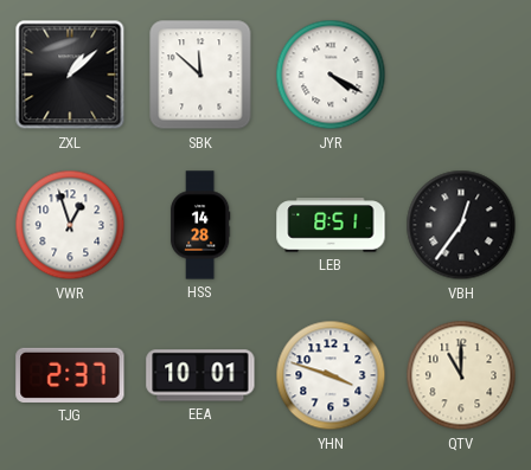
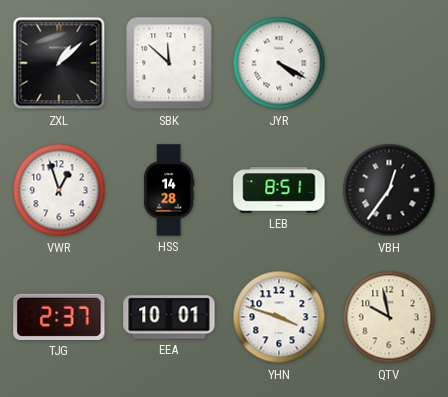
QTV: 11:00 -> 9:58
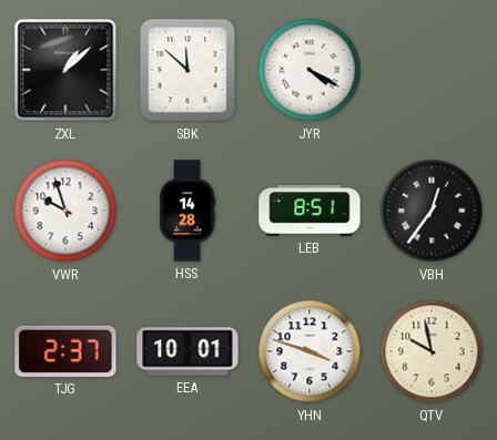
VWR: 12:57 -> 9:57
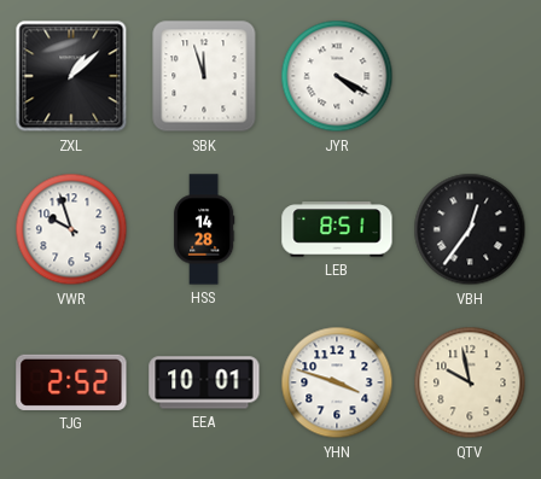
SBK: 11:52 -> 11:57
TJG: 2:37 -> 2:52
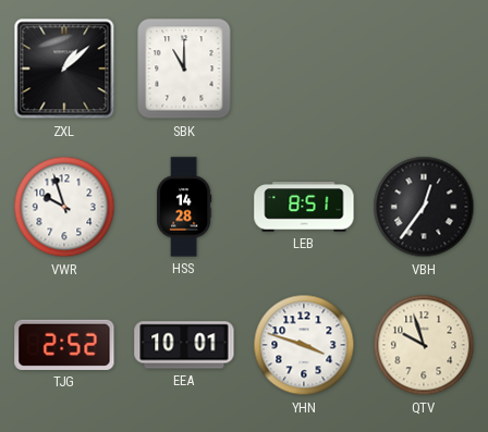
SBK: 11:57 -> 11:00
JYR: 4:20 -> none
QTV: 9:58 -> 9:57
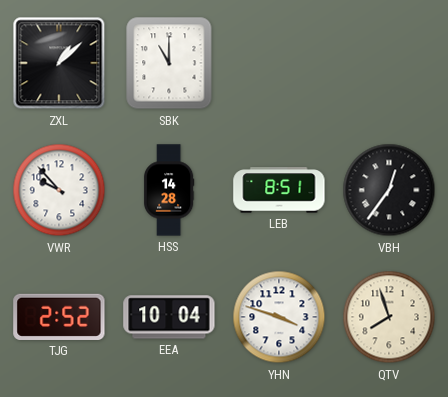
VWR: 9:57 -> 9:53
EEA: 10:01 -> 10:04
QTV: 9:57 -> 7:57
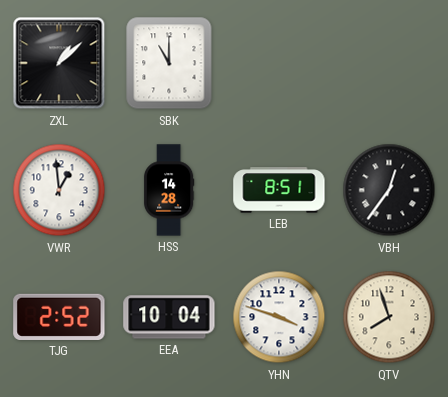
VWR: 9:53 -> 12:59
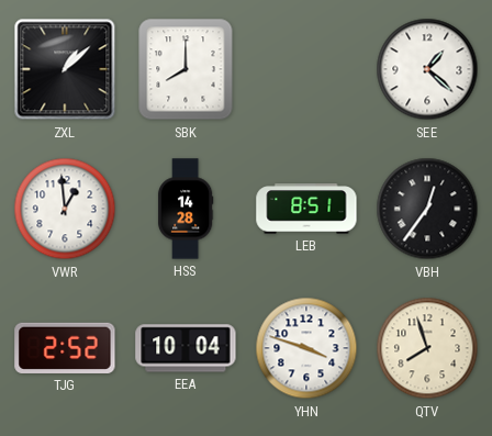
SBK: 11:00 -> 8:00
SEE: none -> 1:22
